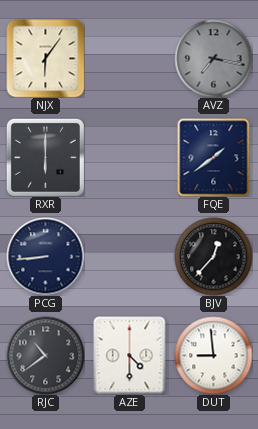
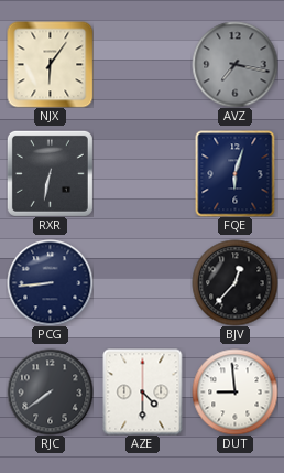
RXR: 6:00 -> 6:32
FQE: 1:39 -> 6:03
RJC: 10:39 -> 7:39
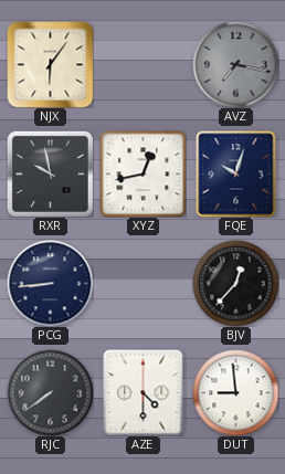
RXR: 6:32 -> 9:58
XYZ: none -> 12:43
FQE: 6:03 -> 10:03
